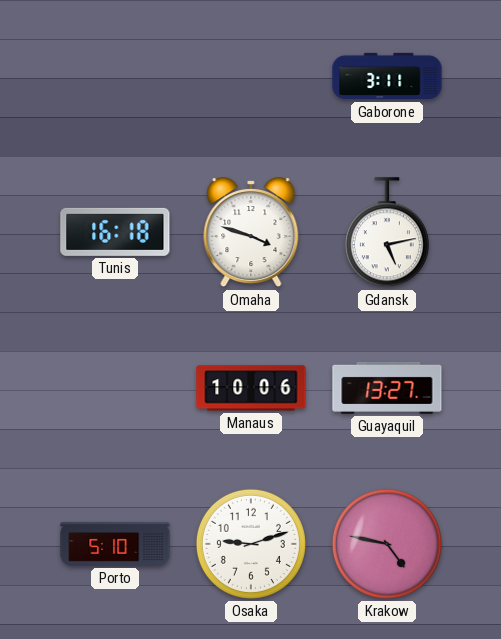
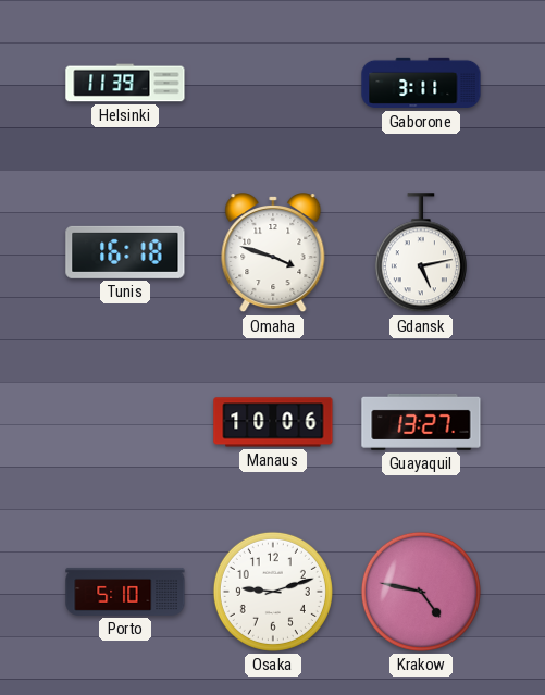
Helsinki: none -> 11:39
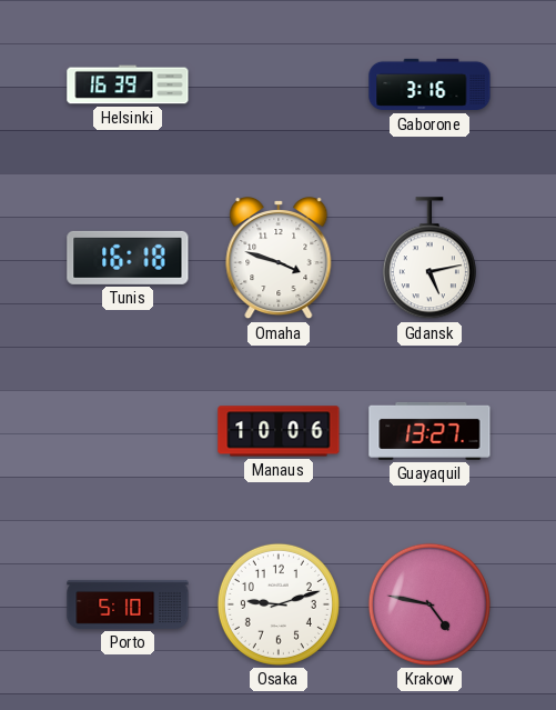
Helsinki: 11:39 -> 16:39
Gaborone: 3:11 -> 3:16
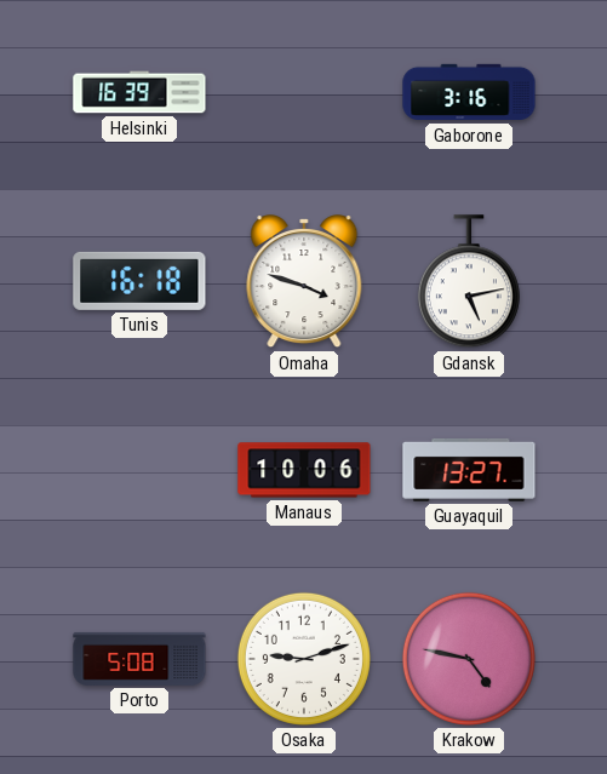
Porto: 5:10 -> 5:08
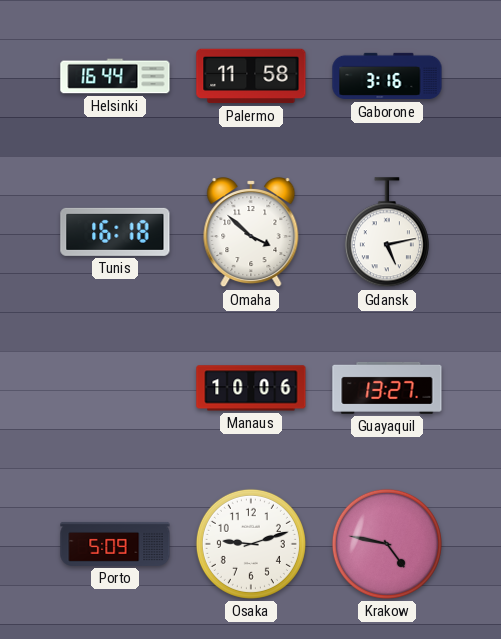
Helsinki: 16:39 -> 16:44
Palermo: none -> 11:58
Omaha: 3:48 -> 3:52
Porto: 5:08 -> 5:09
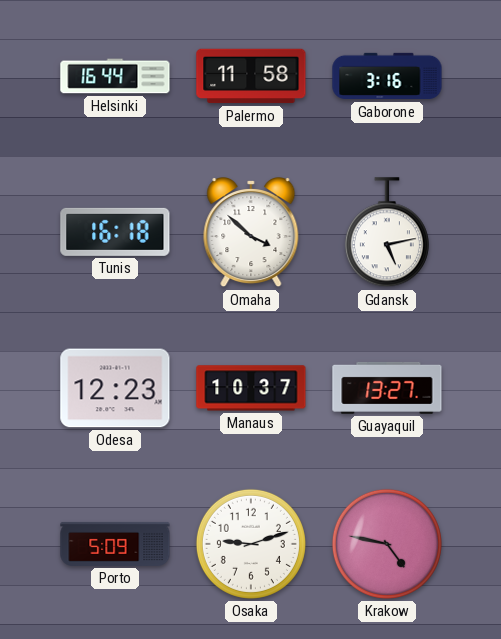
Odesa: none -> 12:23
Manaus: 10:06 -> 10:37
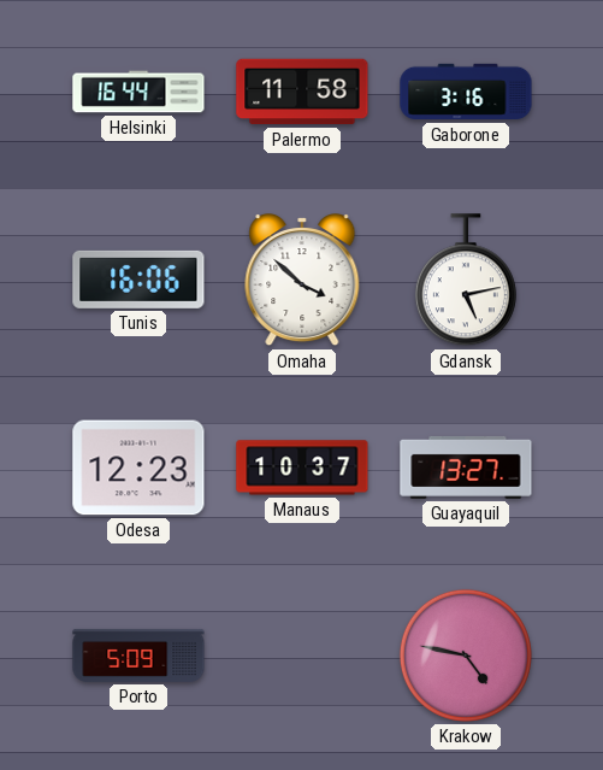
Tunis: 16:18 -> 16:06
Osaka: 9:12 -> none
